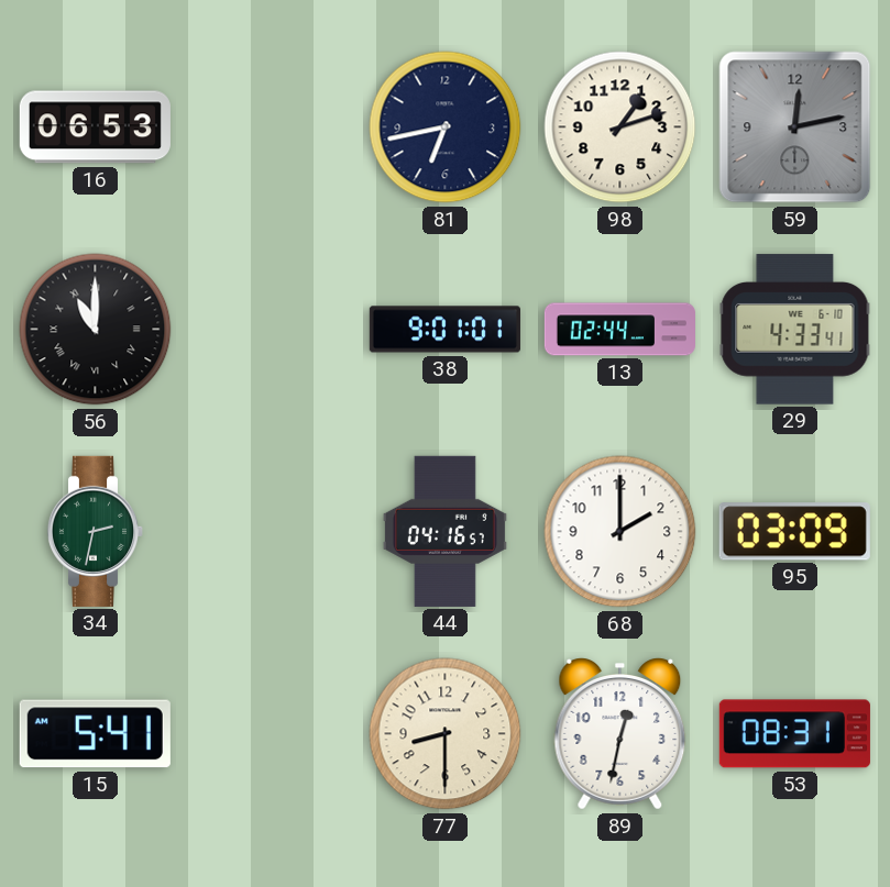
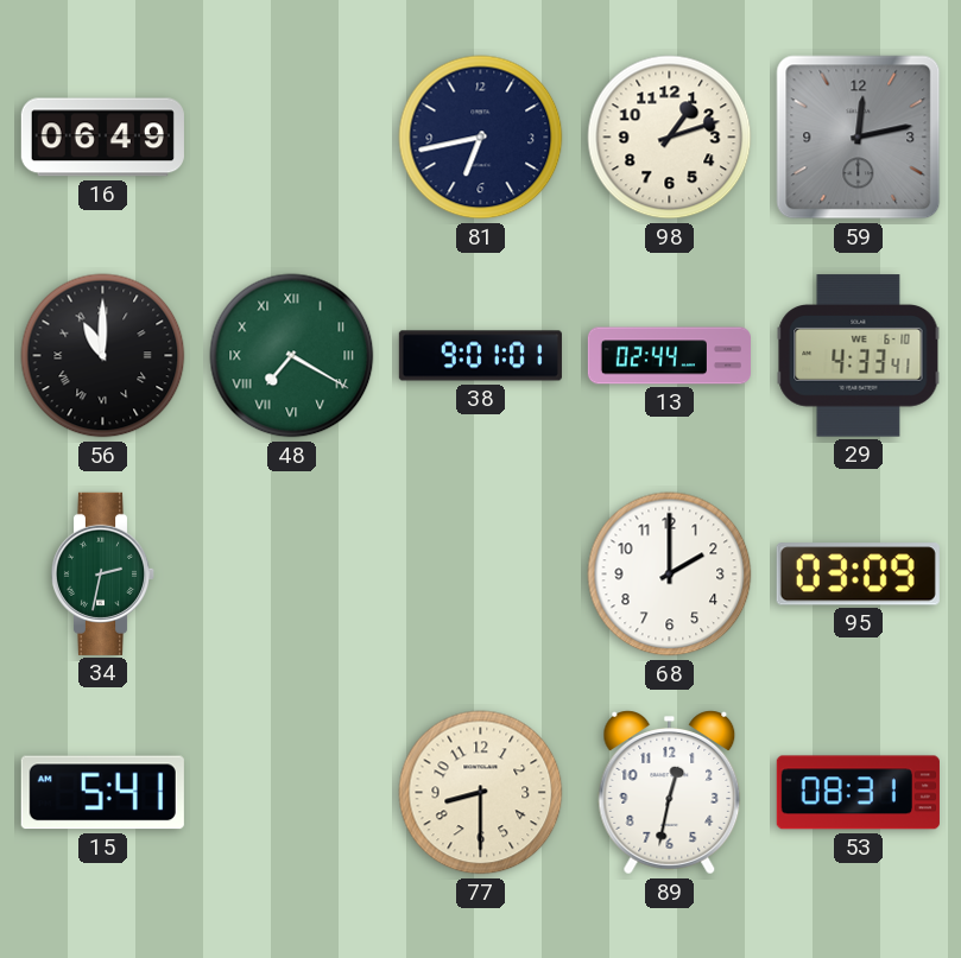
16: 06:53 -> 06:49
48: none -> 7:20
44: 04:16 -> none
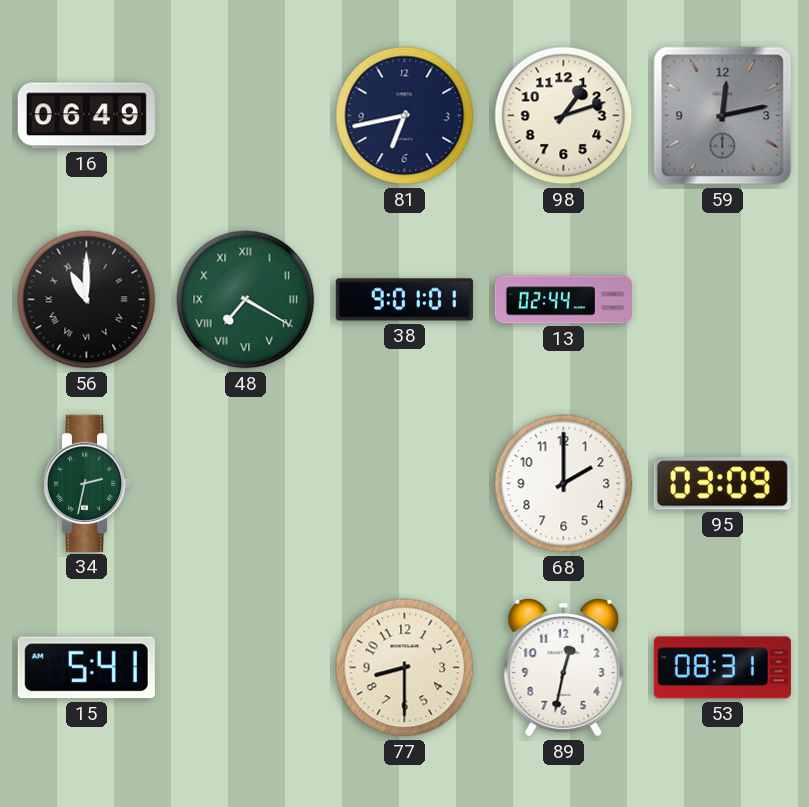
29: 4:33 -> none
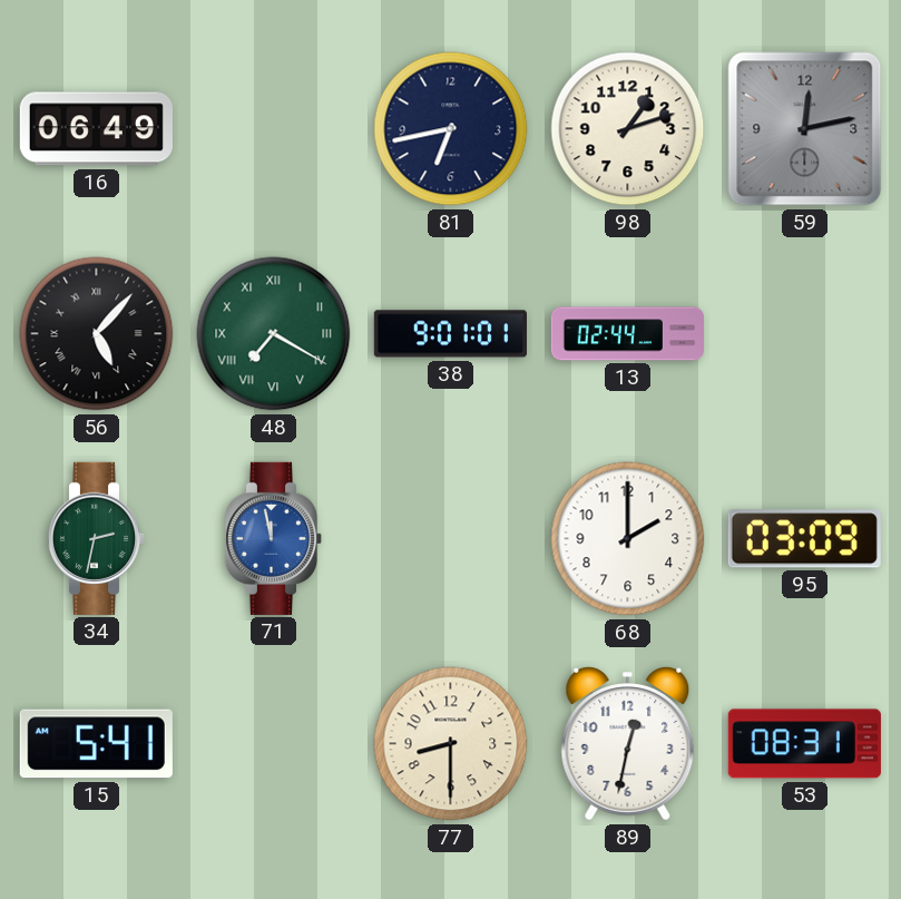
56: 11:00 -> 5:07
71: none -> 11:58
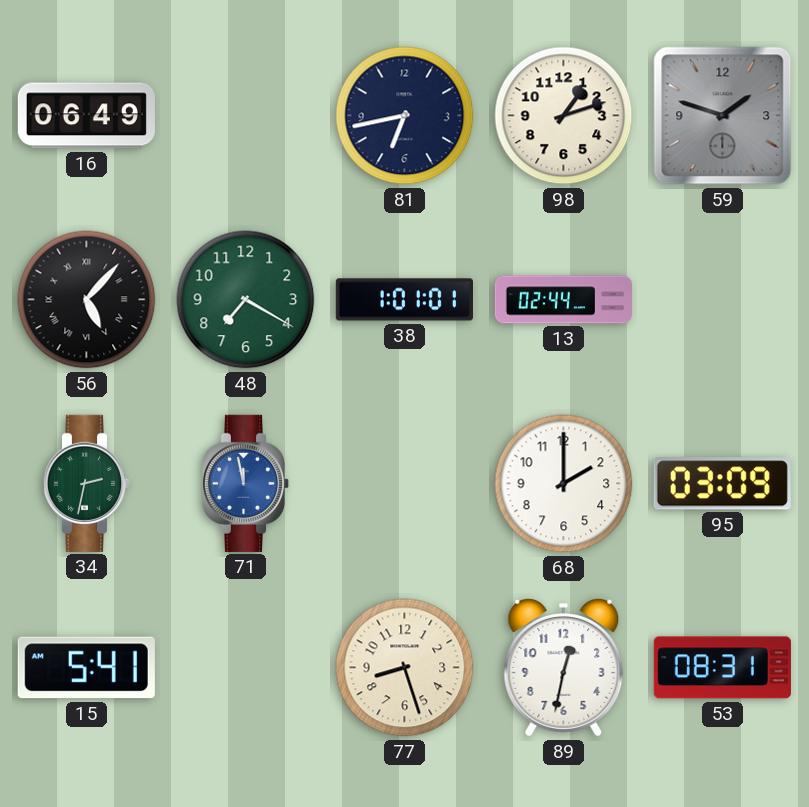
59: 12:13 -> 1:48
48 numerals: Roman -> Arabic
38: 9:01 -> 1:01
77: 8:30 -> 8:27
